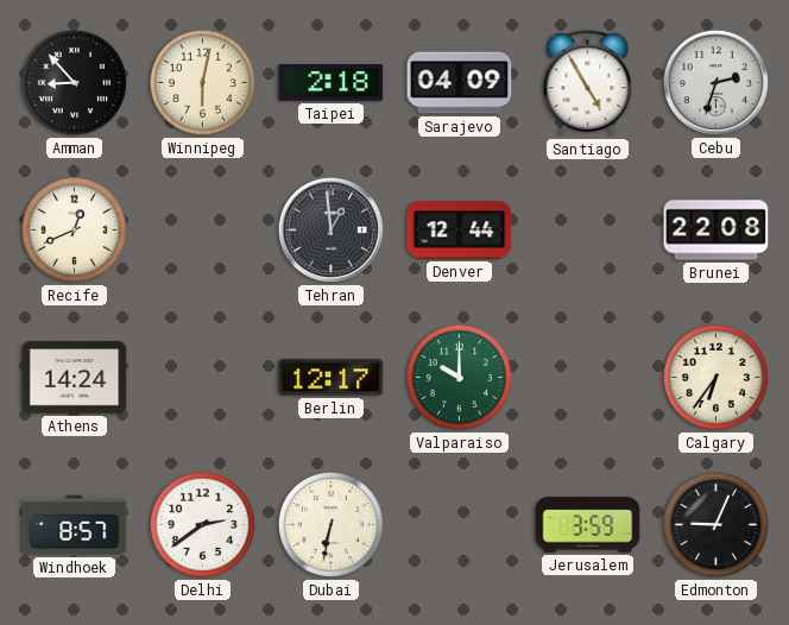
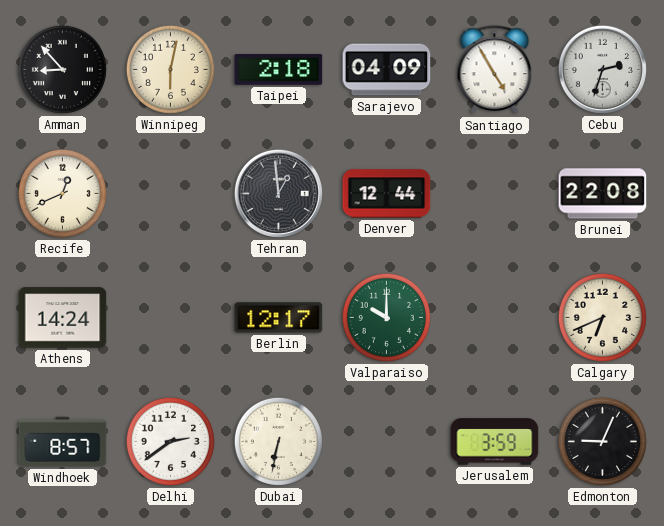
Calgary: 6:36 -> 6:41
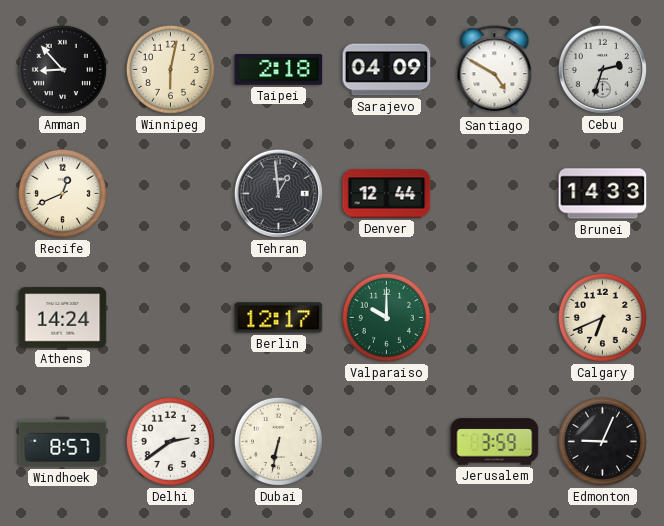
Santiago: 4:55 -> 4:50
Brunei: 22:08 -> 14:33
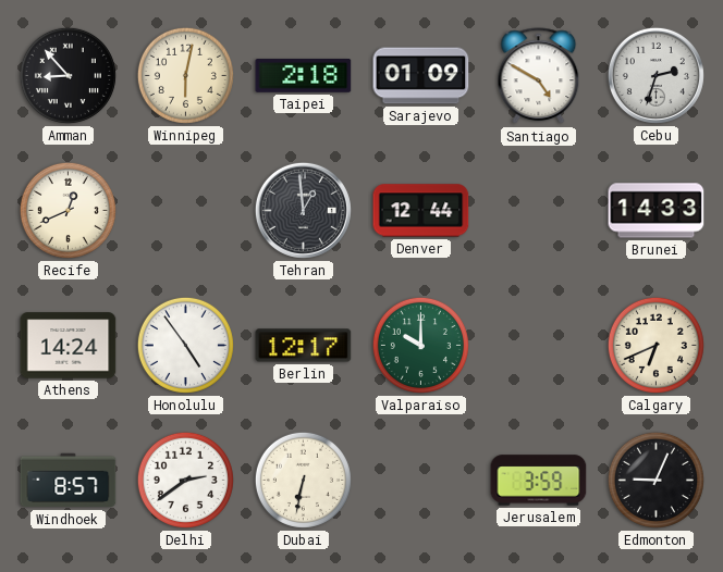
Sarajevo: 04:09 -> 01:09
Honolulu: none -> 4:54
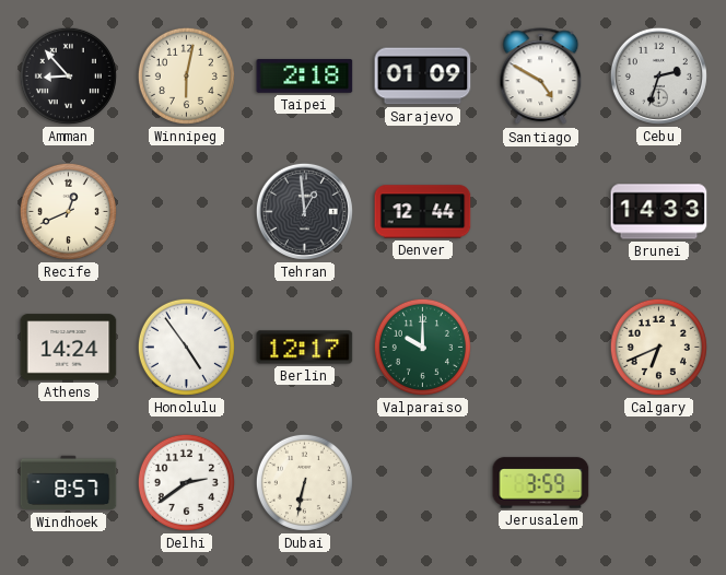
Edmonton: 9:04 -> none
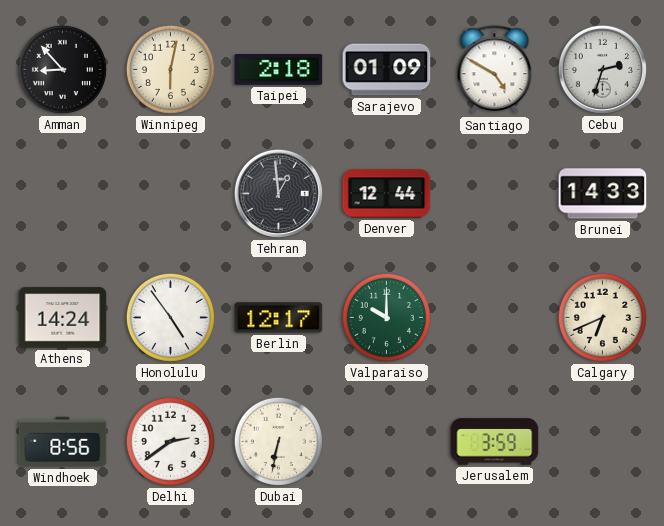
Recife: 12:41 -> none
Windhoek: 8:57 -> 8:56
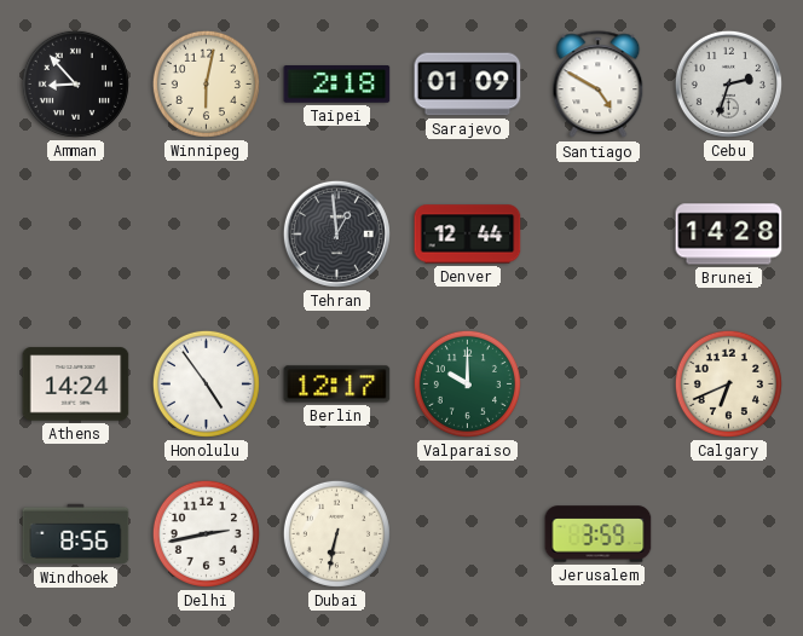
Brunei: 14:33 -> 14:28
Delhi: 2:39 -> 2:43
